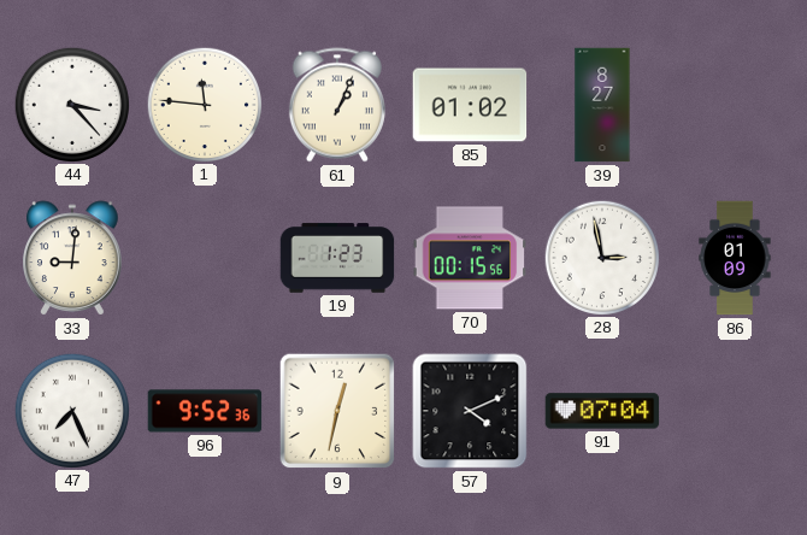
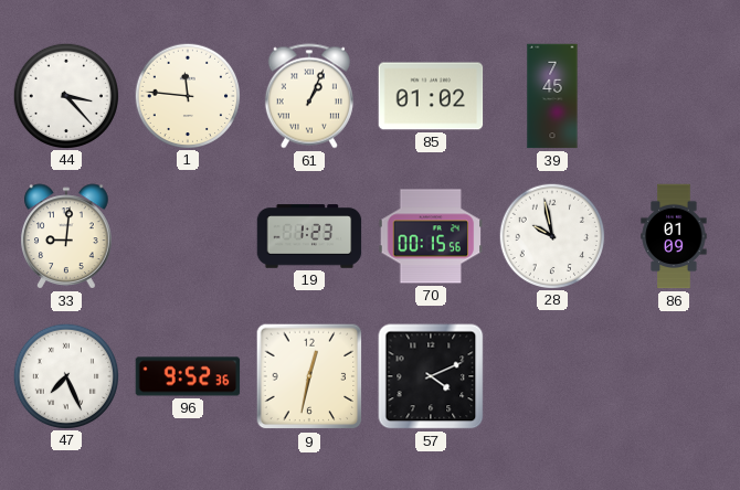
39: 8:27 -> 7:45
28: 2:58 -> 9:58
91: 07:04 -> none
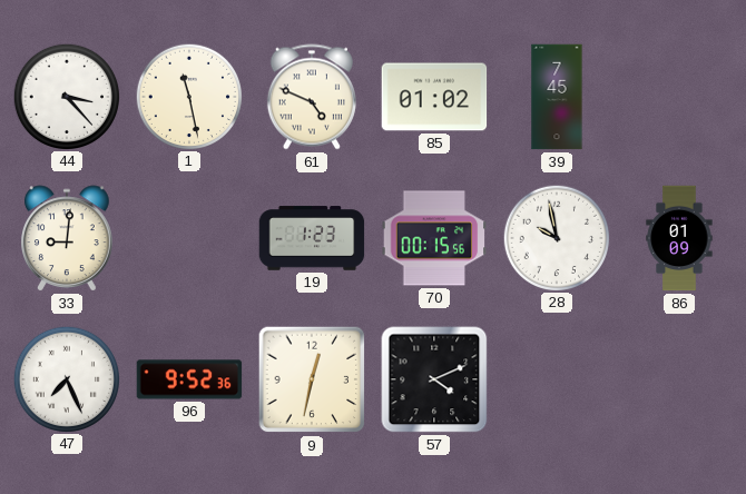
1: 11:46 -> 11:28
61: 1:04 -> 4:49
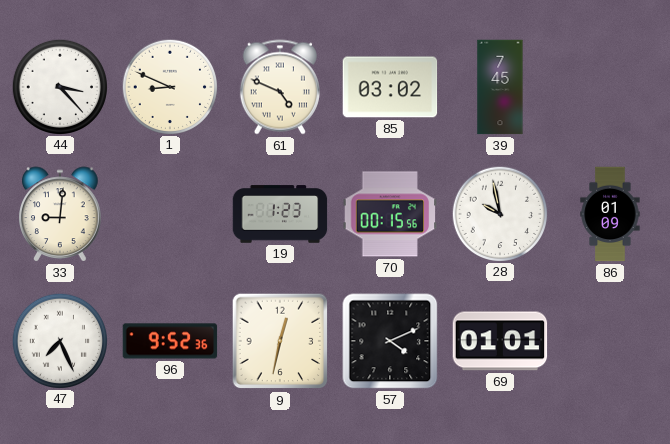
1: 11:28 -> 8:49
85: 01:02 -> 03:02
69: none -> 01:01
